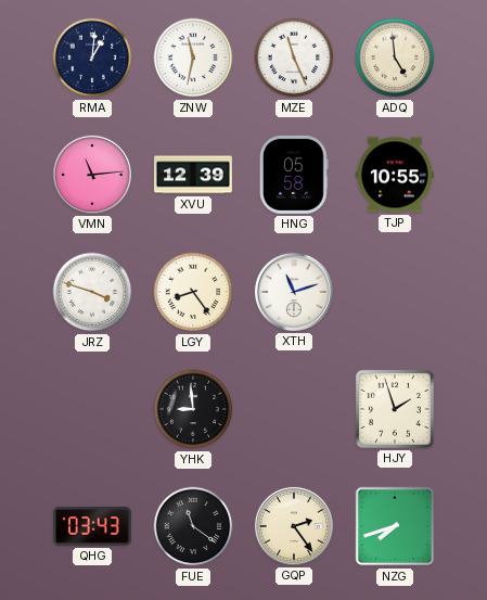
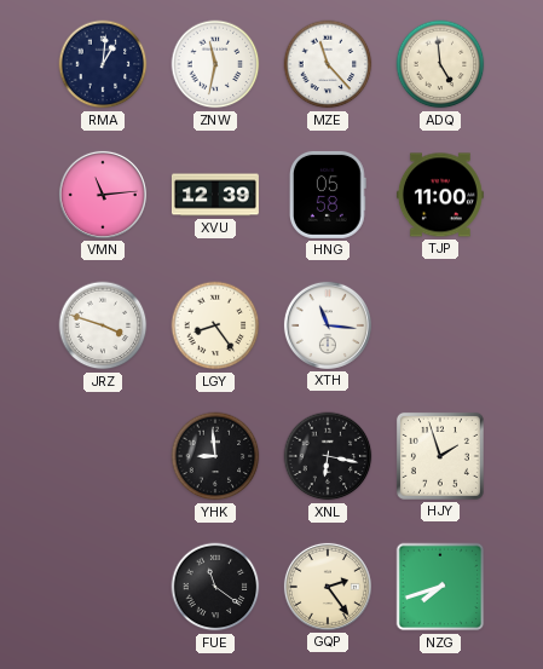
MZE: 11:26 -> 11:23
TJP: 10:55 -> 11:00
XTH: 11:12 -> 11:16
XNL: none -> 6:17
QHG: 03:43 -> none
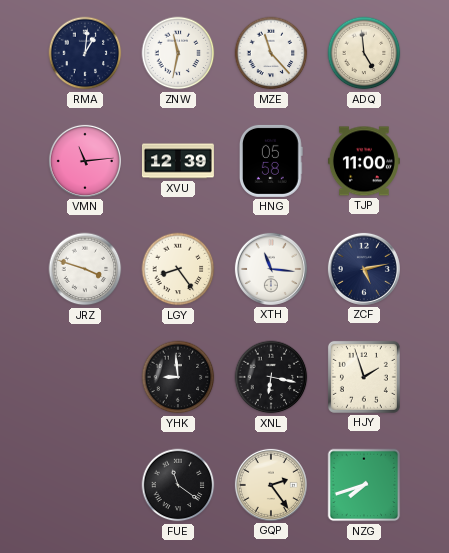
ZCF: none -> 5:13
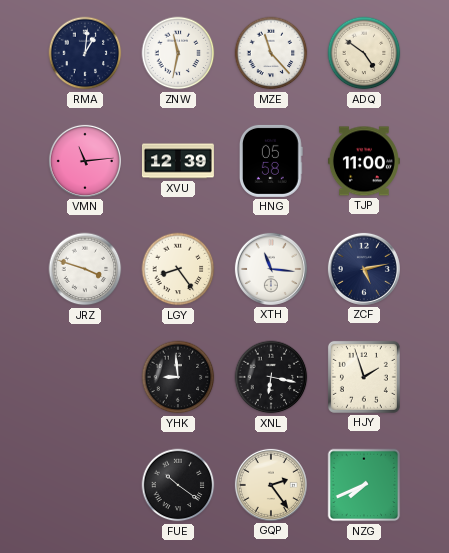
ADQ: 4:59 -> 4:51
FUE: 11:21 -> 10:21
NZG: 7:42 -> 7:41
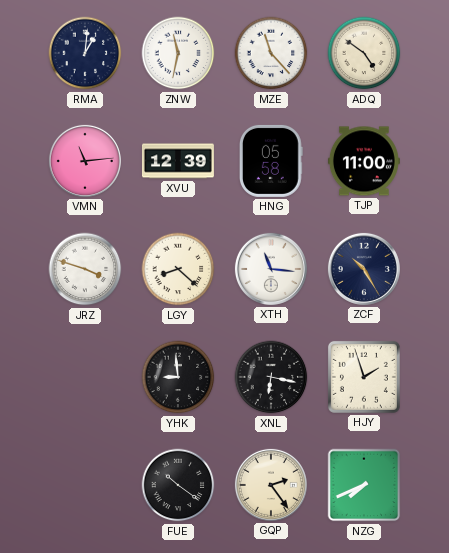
LGY: 8:24 -> 8:22
ZCF: 5:13 -> 10:25
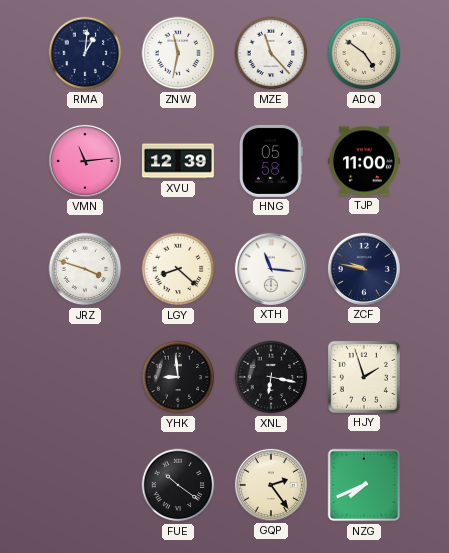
ZCF: 10:25 -> 9:47
